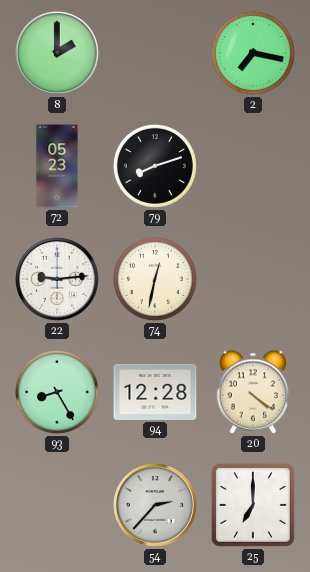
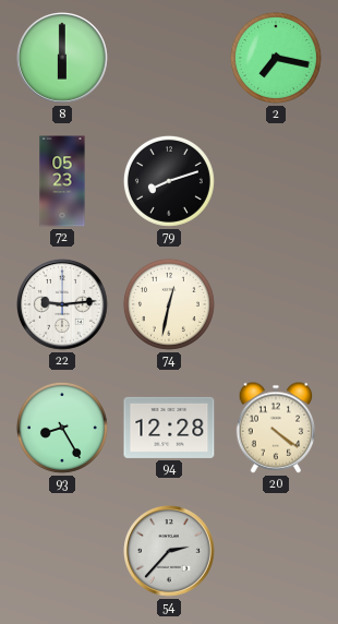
8: 2:00 -> 6:00
25: 7:00 -> none
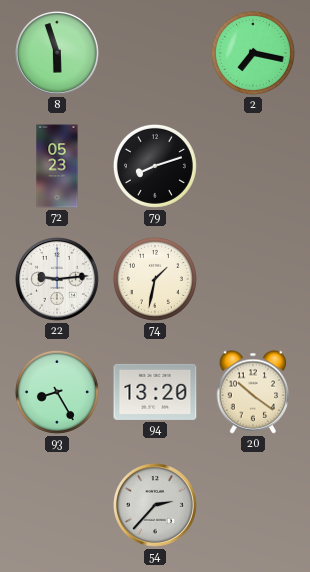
8: 6:00 -> 5:57
74: 12:32 -> 1:32
94: 12:28 -> 13:20
20: 4:21 -> 10:21
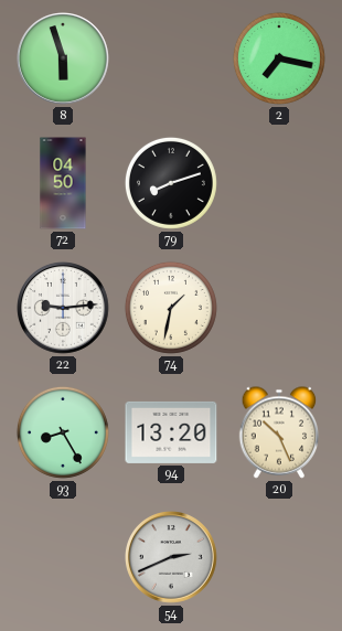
72: 05:23 -> 04:50
20: 10:21 -> 10:26
54: 2:37 -> 2:41
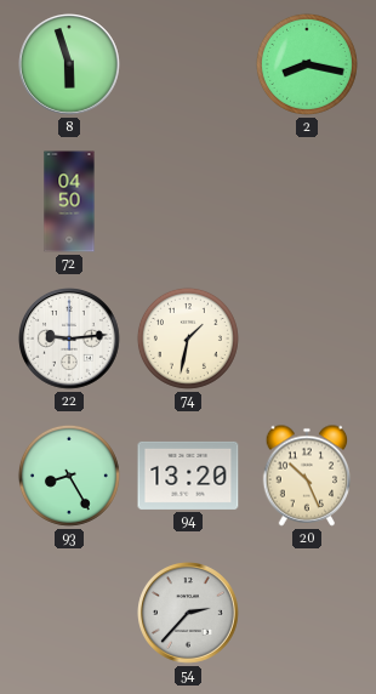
2: 7:17 -> 8:17
79: 8:12 -> none
54: 2:41 -> 2:37
